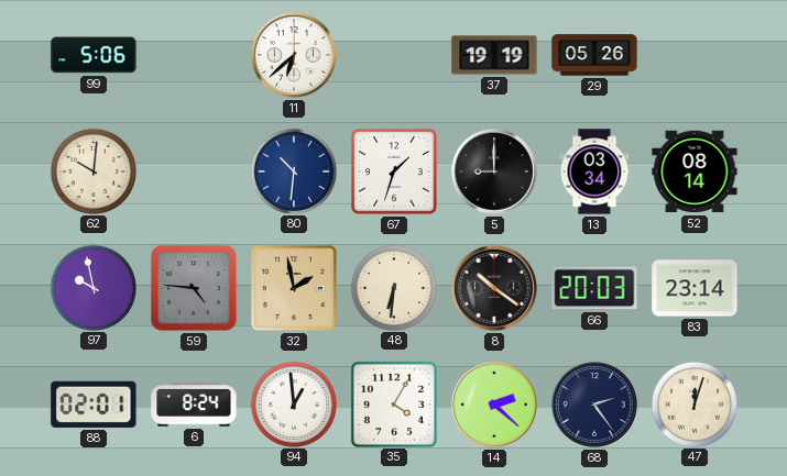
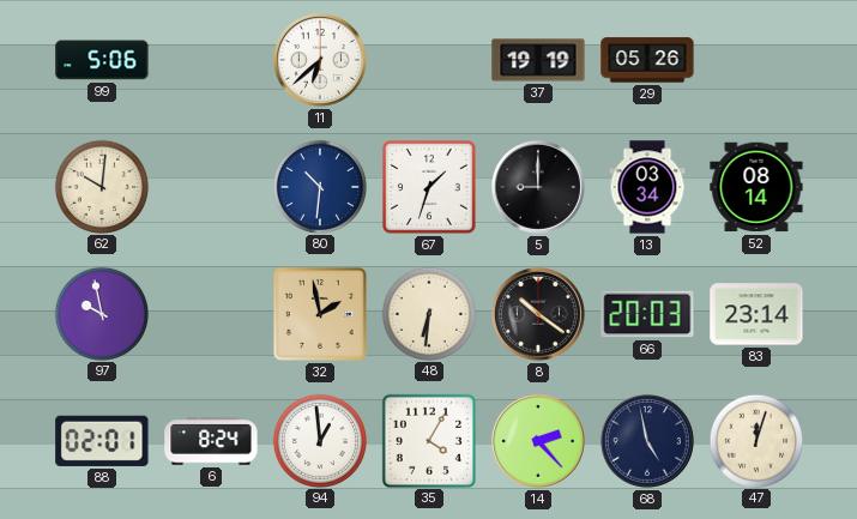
59: 4:46 -> none
14: 2:22 -> 2:23
68: 2:24 -> 4:58
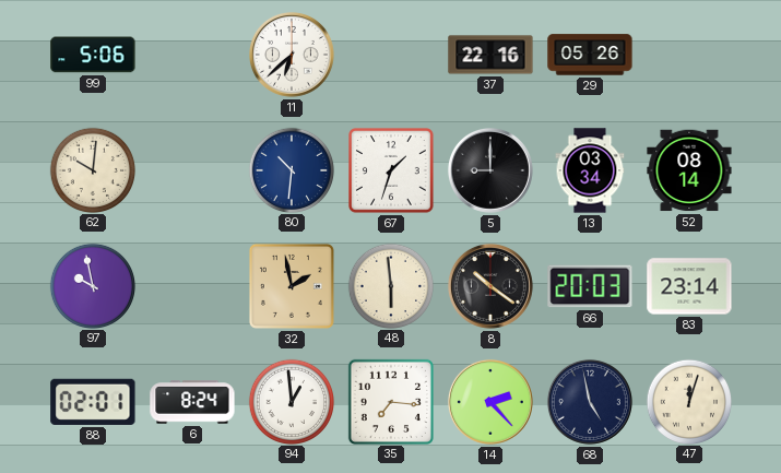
37: 19:19 -> 22:16
48: 6:31 -> 5:59
35: 4:05 -> 7:16
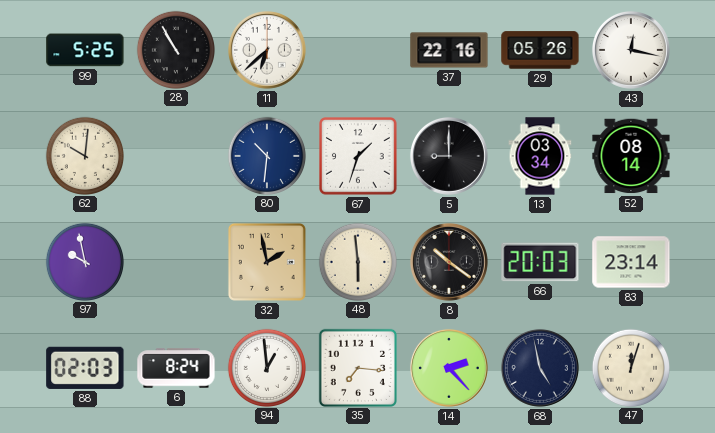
99: 5:06 -> 5:25
28: none -> 10:55
43: none -> 12:17
88: 02:01 -> 02:03
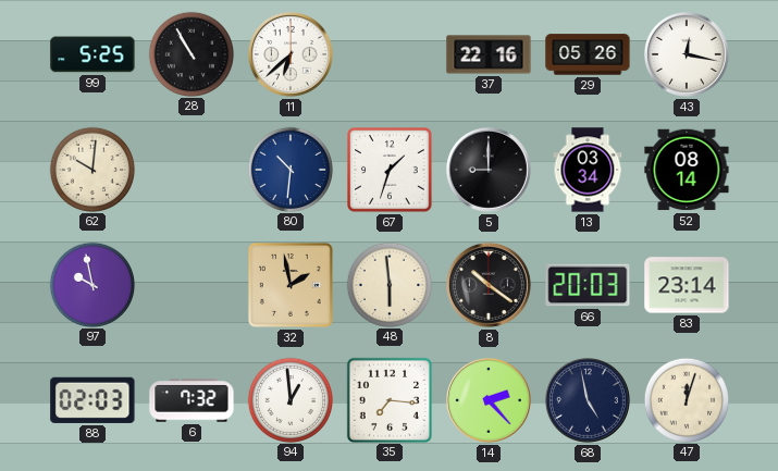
6: 8:24 -> 7:32
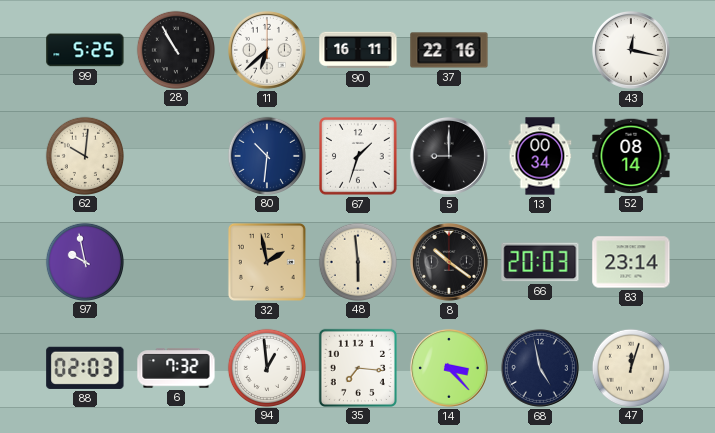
90: none -> 16:11
29: 05:26 -> none
13: 03:34 -> 00:34
14: 2:23 -> 3:23
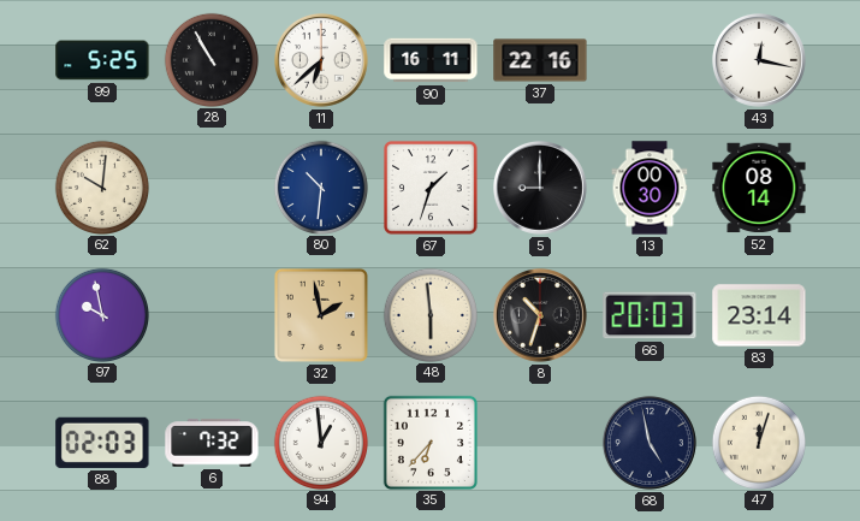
13: 00:34 -> 00:30
8: 10:21 -> 10:33
35: 7:16 -> 6:37
14: 3:23 -> none
